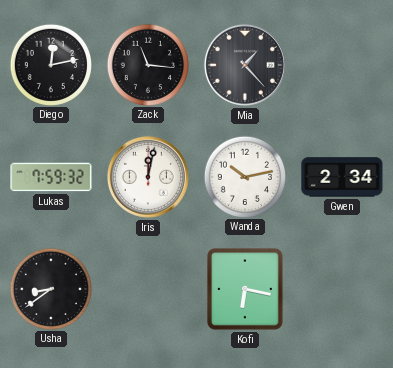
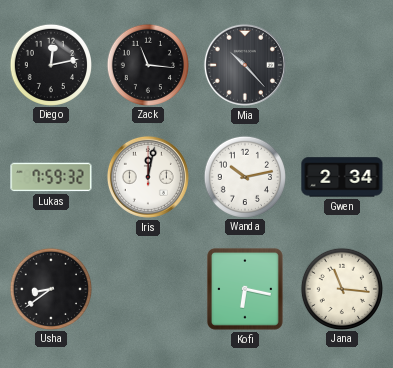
Mia: 1:23 -> 10:23
Jana: none -> 11:16
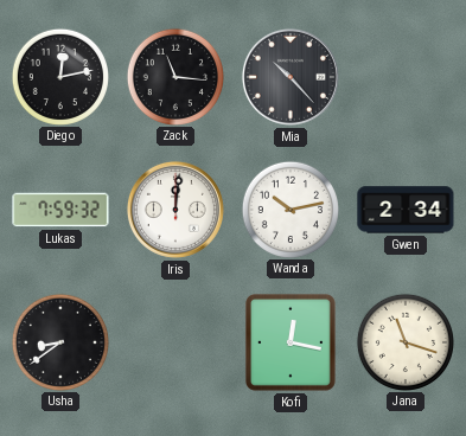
Iris: 12:02 -> 12:01
Kofi: 6:17 -> 12:17
Jana: 11:16 -> 11:18
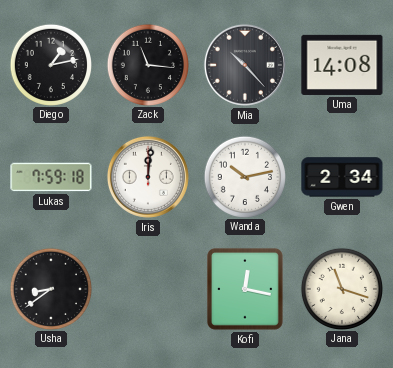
Diego: 12:13 -> 1:13
Uma: none -> 14:08
Lukas: 7:59:32 -> 7:59:18
